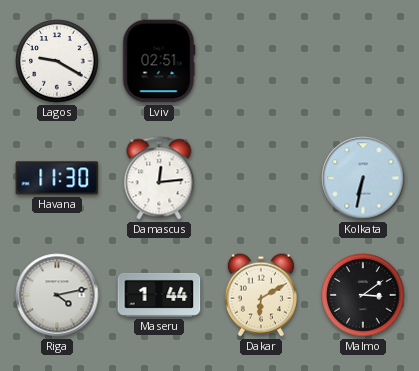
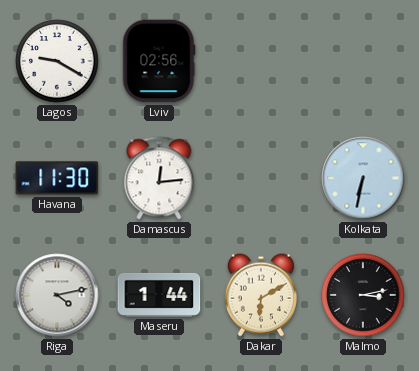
Lviv: 02:51 -> 02:56
Malmo: 3:09 -> 3:13
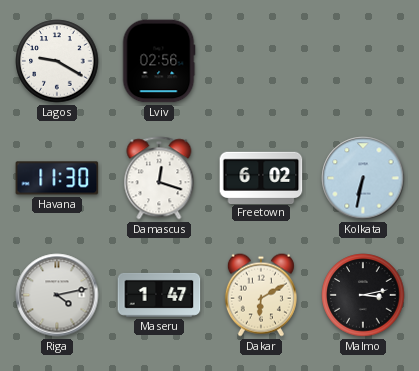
Damascus: 12:14 -> 12:18
Freetown: none -> 6:02
Maseru: 1:44 -> 1:47
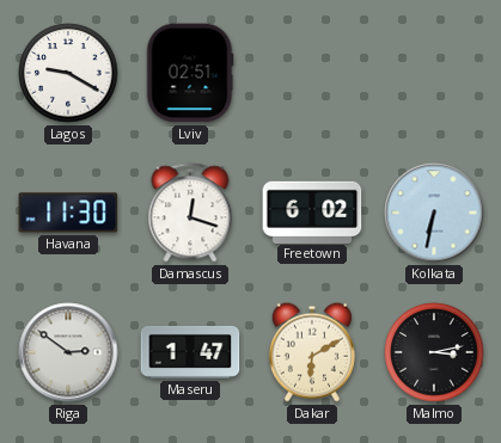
Lviv: 02:56 -> 02:51
Riga: 4:13 -> 2:51
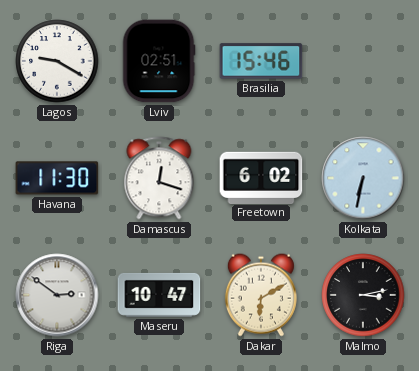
Brasilia: none -> 15:46
Maseru: 1:47 -> 10:47
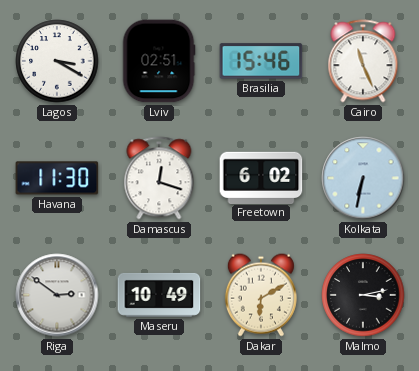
Lagos: 9:20 -> 3:20
Cairo: none -> 11:26
Maseru: 10:47 -> 10:49
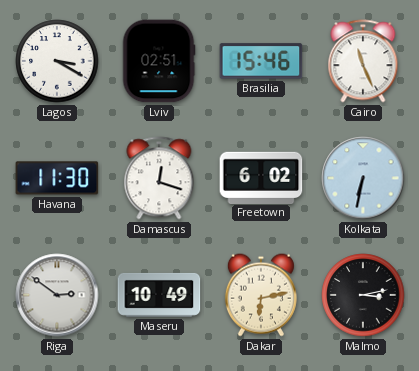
Dakar: 6:10 -> 6:13
